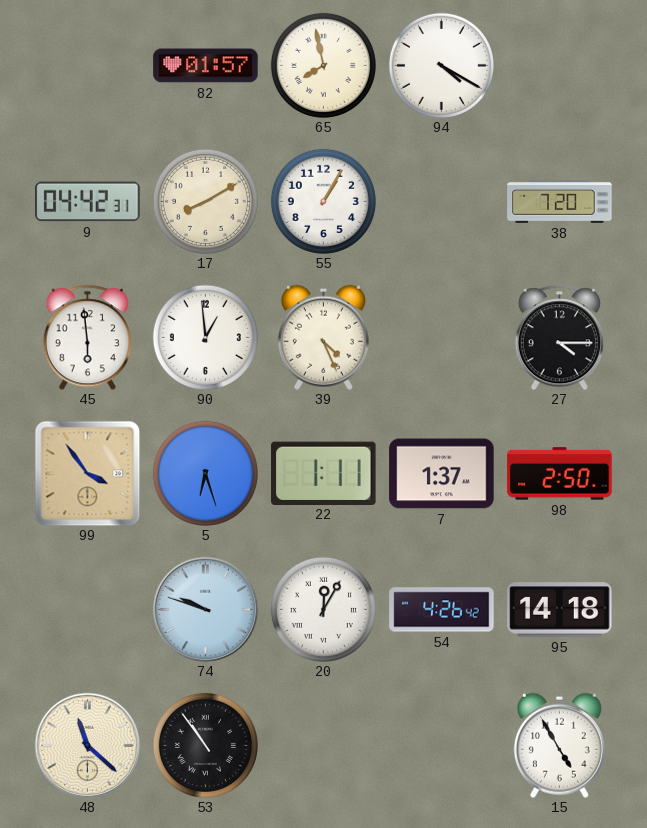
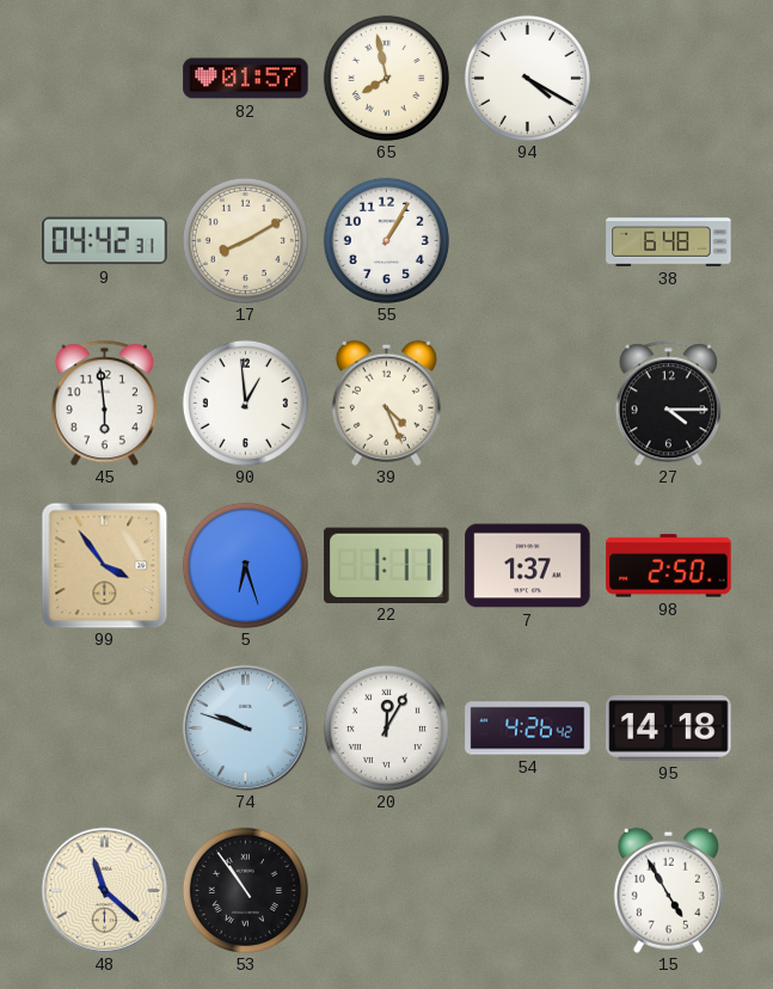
38: 7:20 -> 6:48
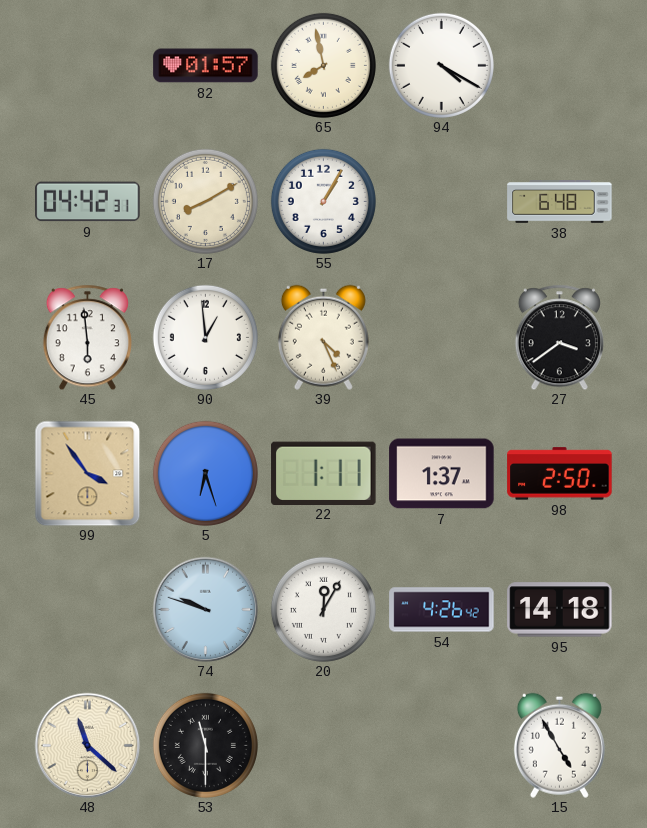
27: 4:15 -> 3:39
53: 10:54 -> 11:30
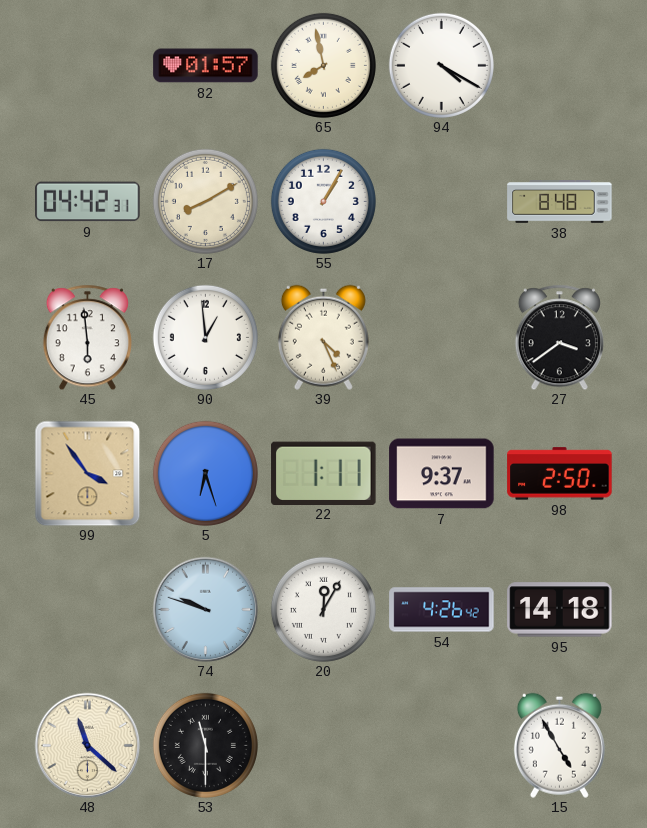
38: 6:48 -> 8:48
7: 1:37 -> 9:37
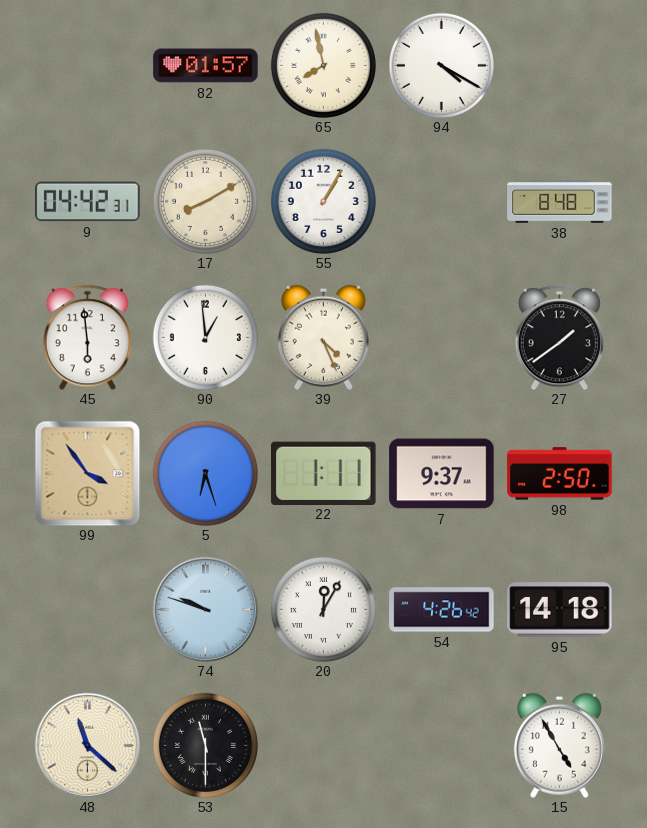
27: 3:39 -> 1:39
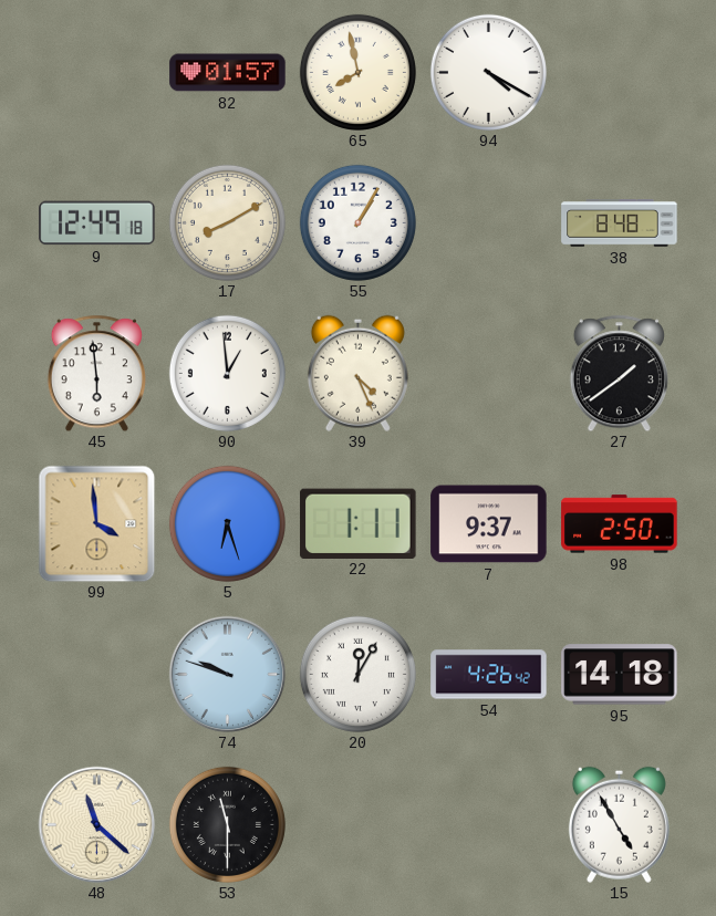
9: 04:42 -> 12:49
99: 3:54 -> 3:59
